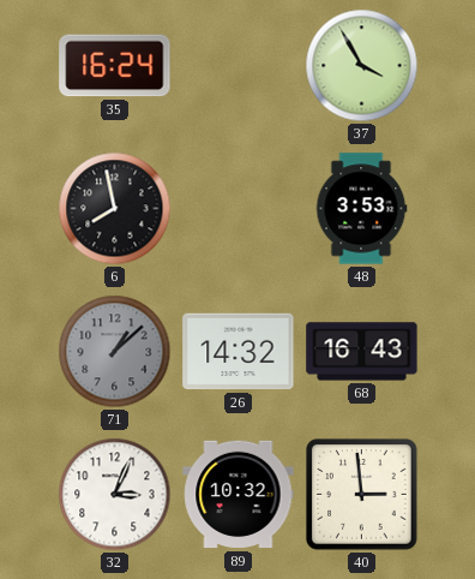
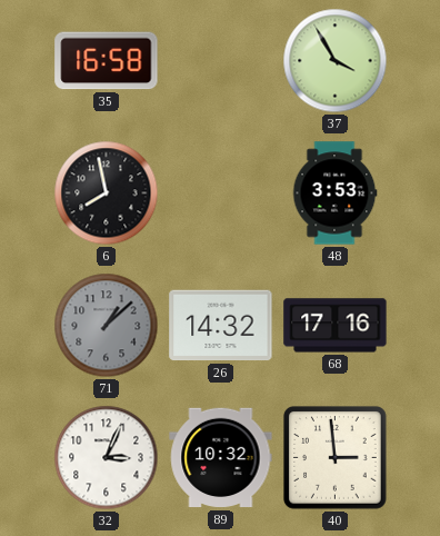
35: 16:24 -> 16:58
68: 16:43 -> 17:16
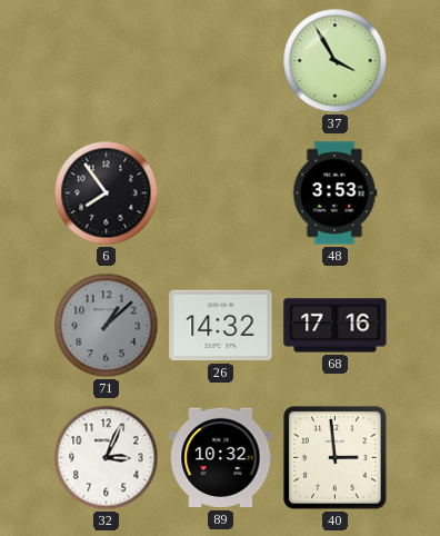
35: 16:58 -> none
6: 7:58 -> 7:54
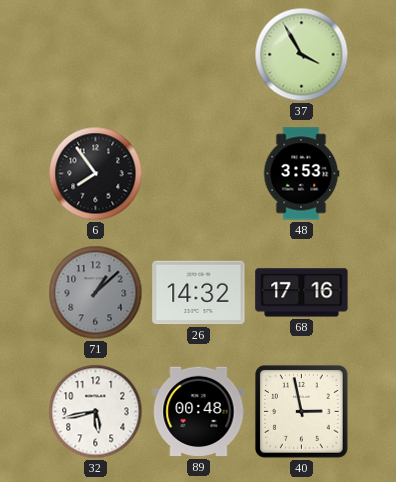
32: 3:04 -> 5:43
89: 10:32 -> 00:48
40: 2:59 -> 2:58
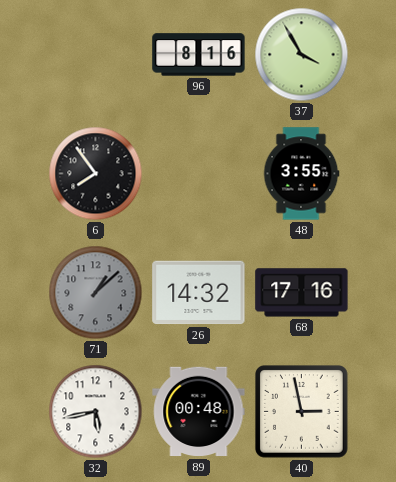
96: none -> 8:16
48: 3:53 -> 3:55
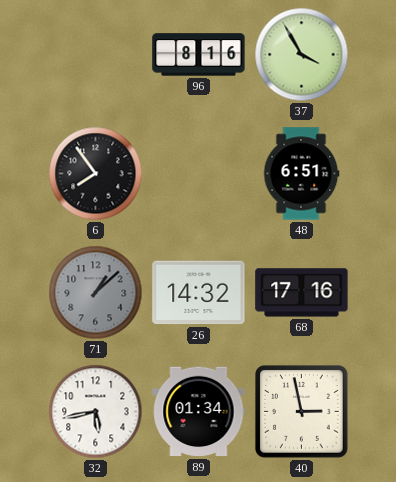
48: 3:55 -> 6:51
89: 00:48 -> 01:34
